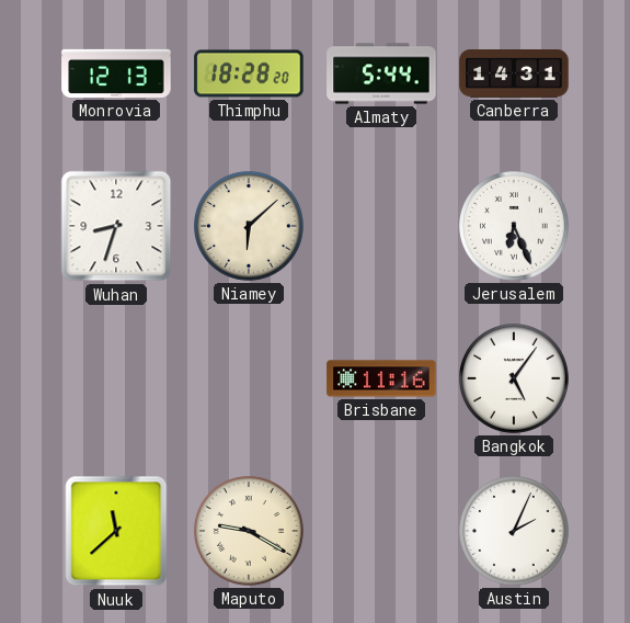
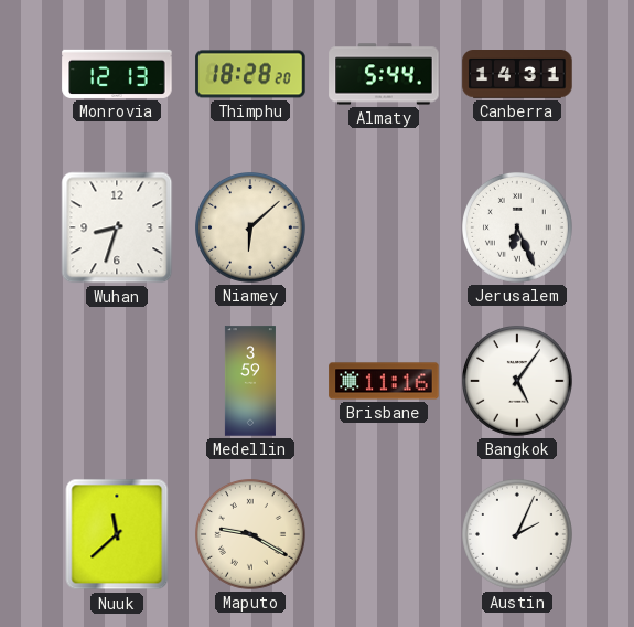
Medellin: none -> 3:59
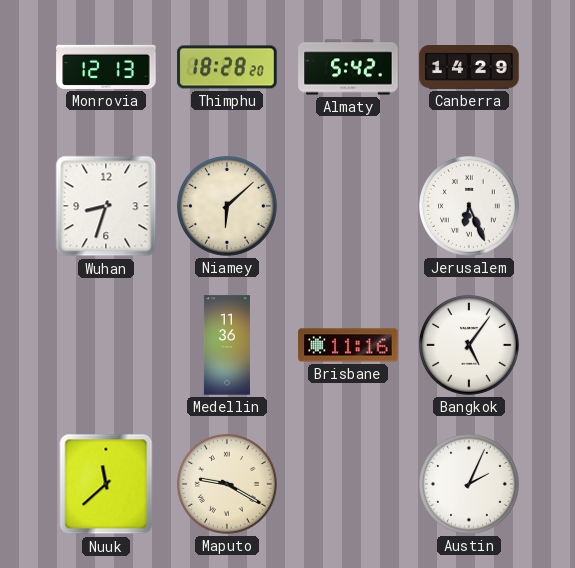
Almaty: 5:44 -> 5:42
Canberra: 14:31 -> 14:29
Medellin: 3:59 -> 11:36
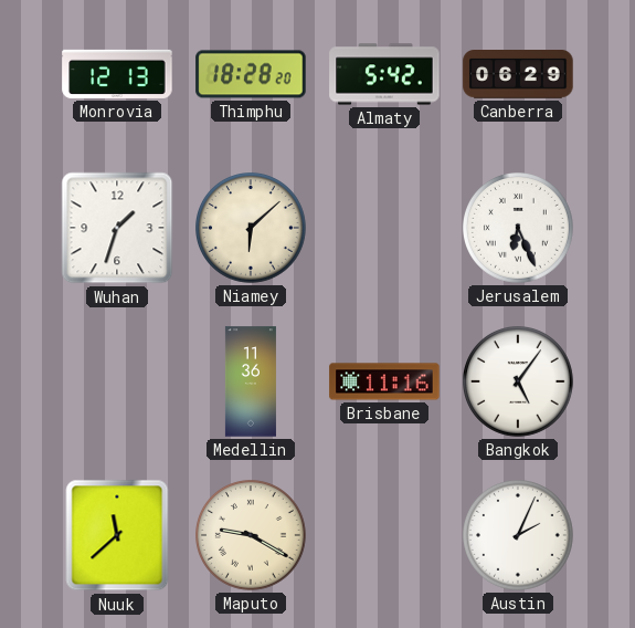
Canberra: 14:29 -> 06:29
Wuhan: 8:33 -> 1:33
